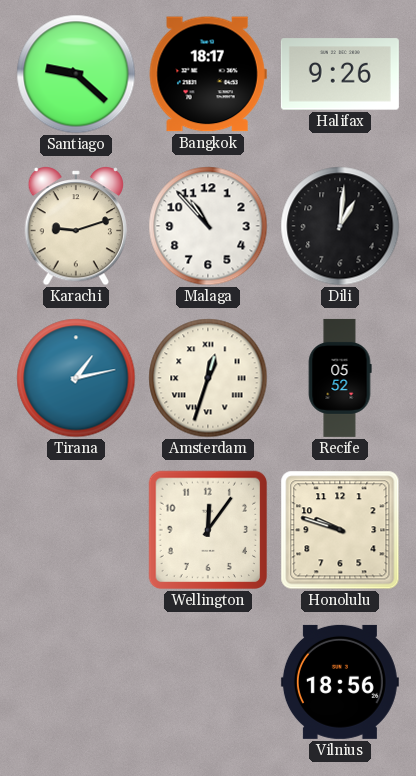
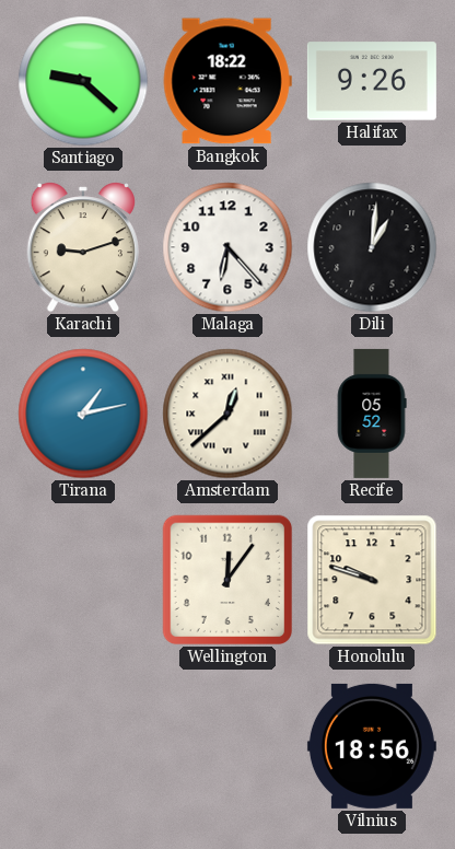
Bangkok: 18:17 -> 18:22
Malaga: 10:53 -> 6:23
Amsterdam: 12:33 -> 12:38
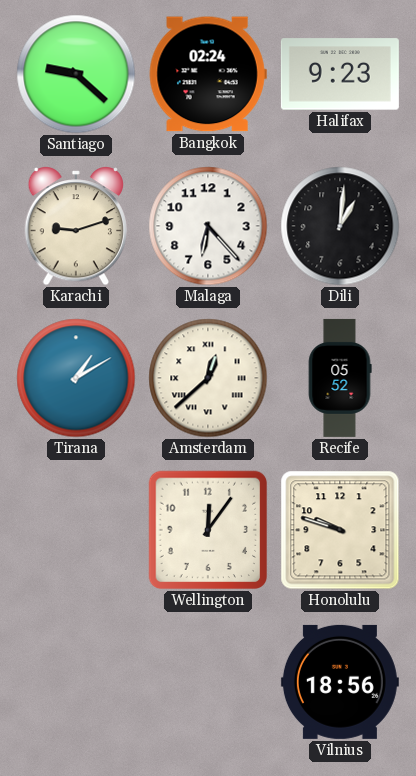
Bangkok: 18:22 -> 02:24
Halifax: 9:26 -> 9:23
Tirana: 1:13 -> 1:10
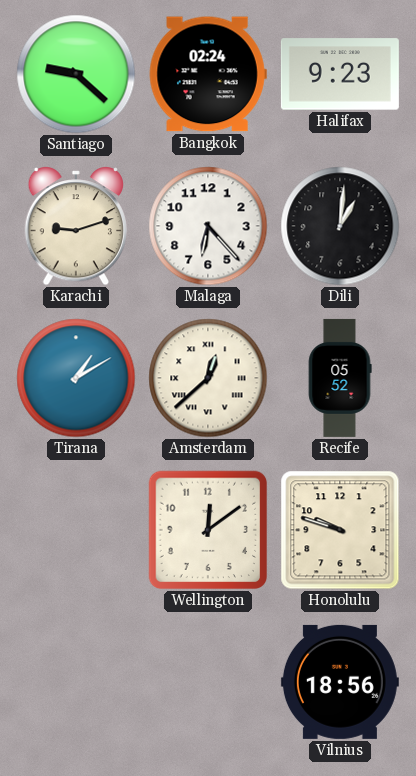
Wellington: 12:06 -> 12:09
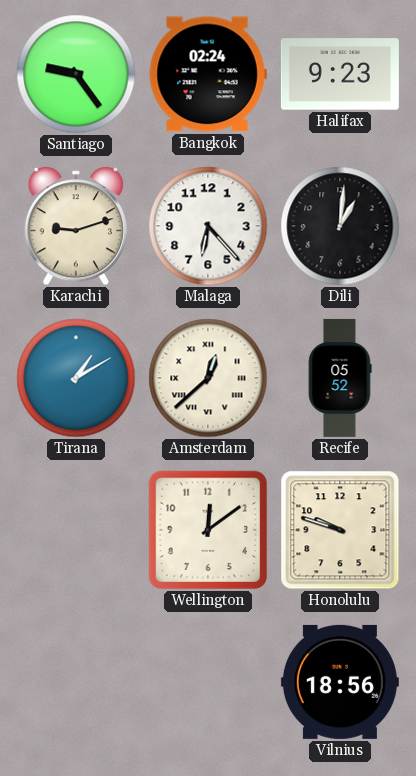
Santiago: 9:22 -> 9:24
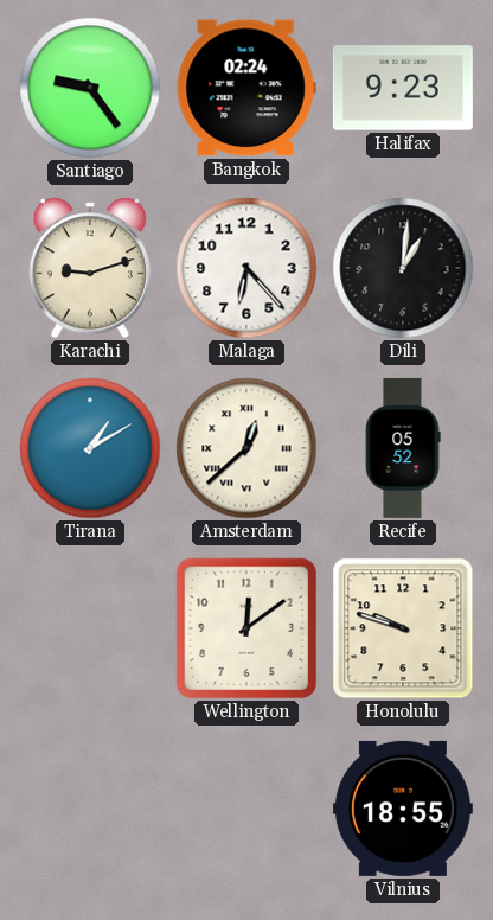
Vilnius: 18:56 -> 18:55
